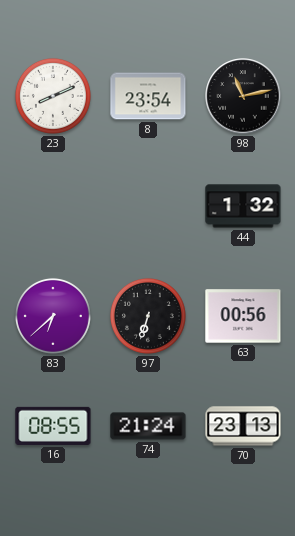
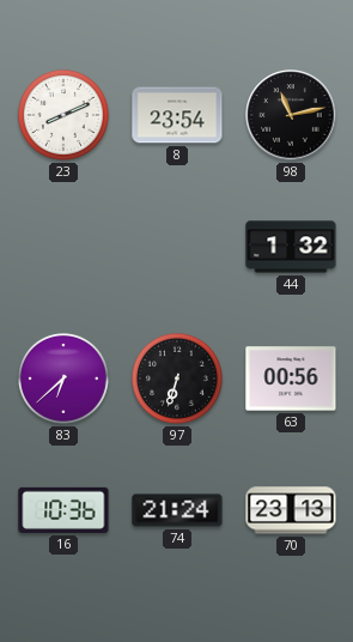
16: 08:55 -> 10:36
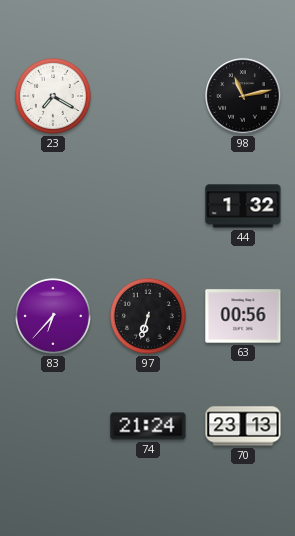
23: 8:11 -> 7:20
8: 23:54 -> none
83: 6:38 -> 6:37
16: 10:36 -> none
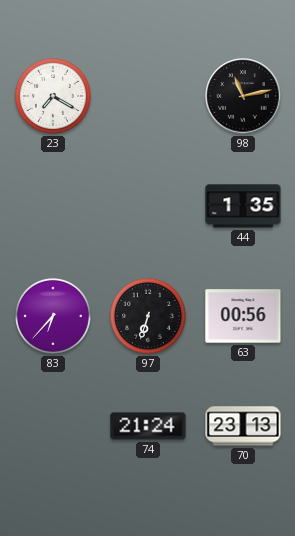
44: 1:32 -> 1:35
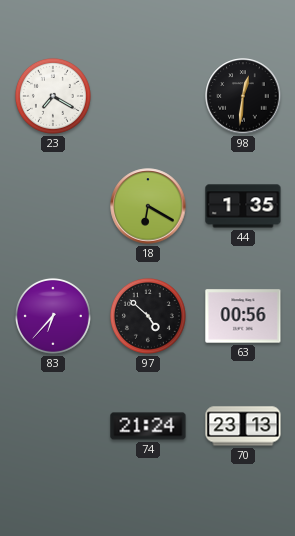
98: 11:13 -> 12:31
18: none -> 6:20
97: 6:33 -> 4:52
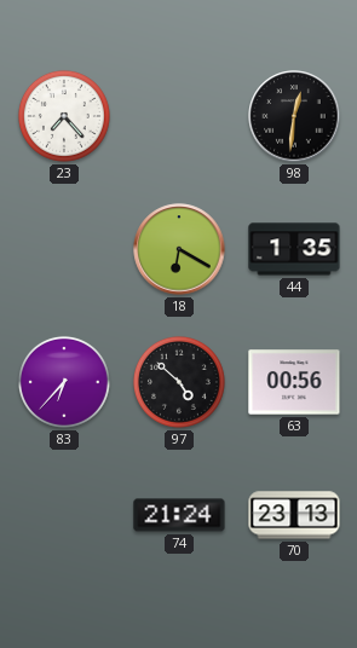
23: 7:20 -> 7:23
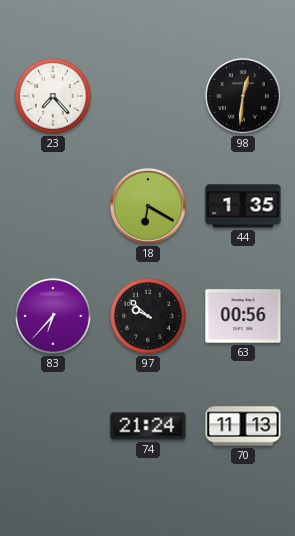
97: 4:52 -> 9:52
70: 23:13 -> 11:13
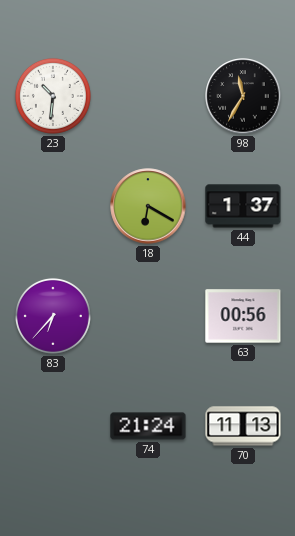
23: 7:23 -> 10:31
98: 12:31 -> 11:35
44: 1:35 -> 1:37
97: 9:52 -> none
